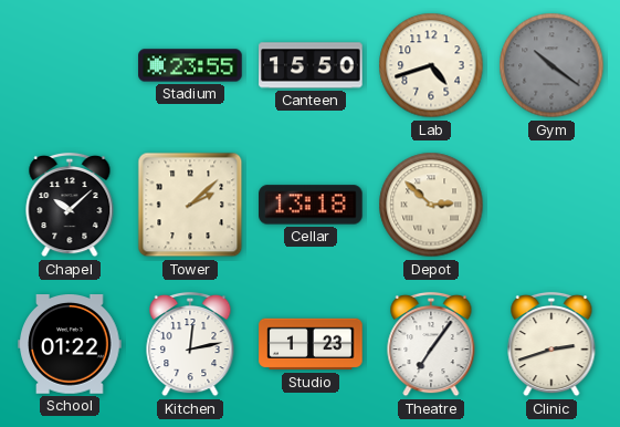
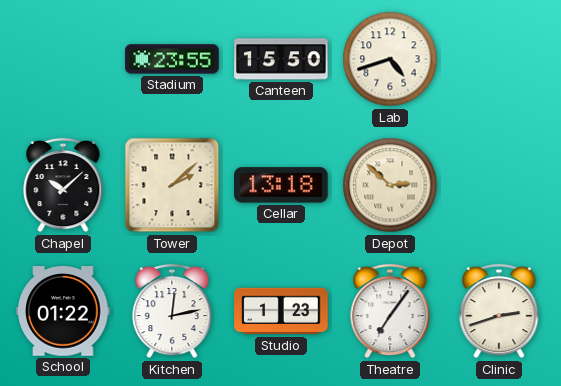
Gym: 10:21 -> none
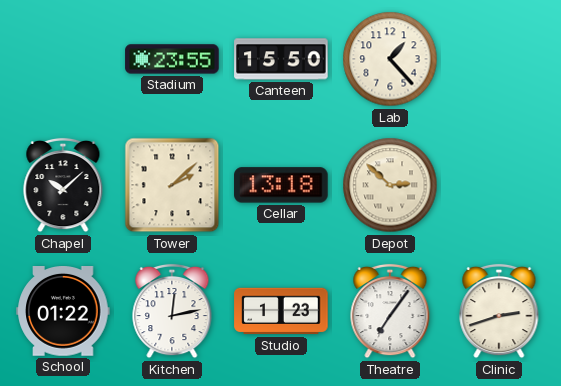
Lab: 4:42 -> 1:23
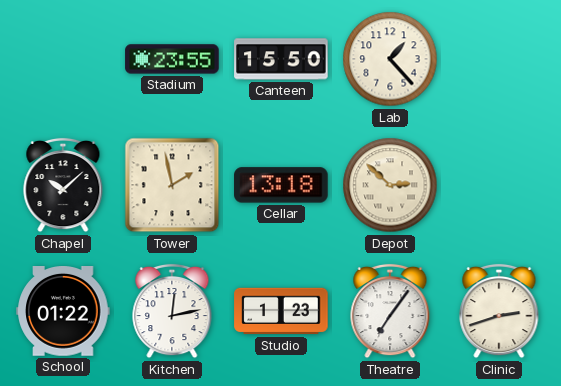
Tower: 2:08 -> 1:58
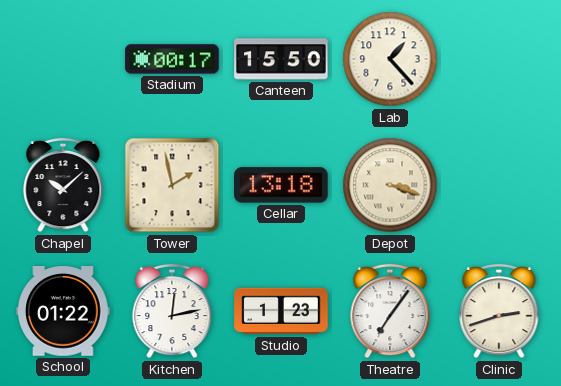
Stadium: 23:55 -> 00:17
Depot: 2:52 -> 3:18
